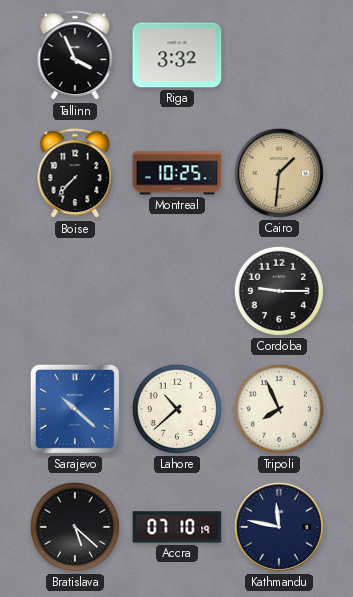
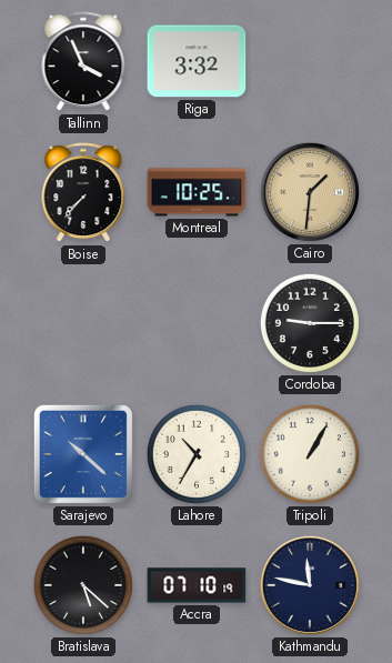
Lahore: 10:38 -> 10:35
Tripoli: 7:56 -> 1:05
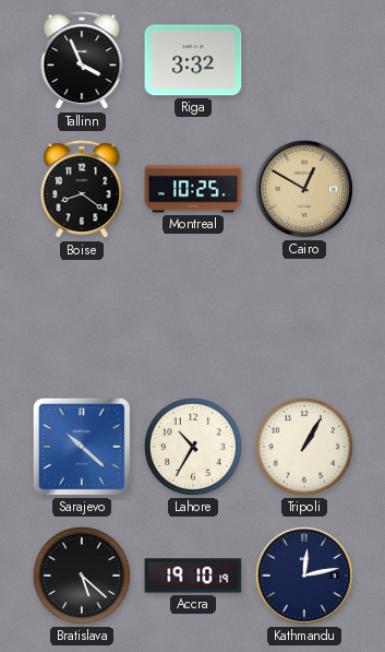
Boise: 7:37 -> 8:21
Cairo: 1:31 -> 12:50
Cordoba: 9:15 -> none
Accra: 07:10 -> 19:10
Kathmandu: 11:47 -> 12:13
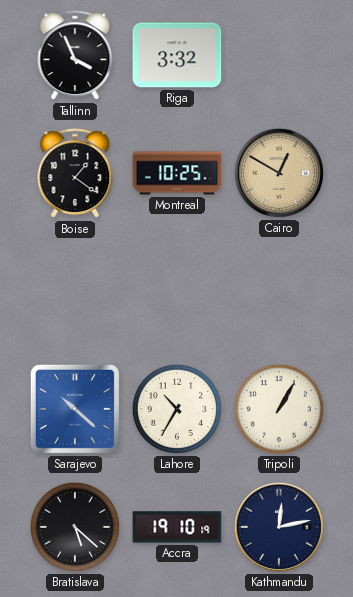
Boise: 8:21 -> 1:21
